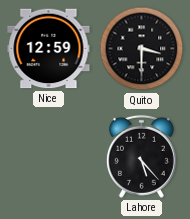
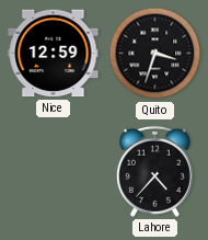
Quito: 3:30 -> 3:33
Lahore: 5:23 -> 4:37
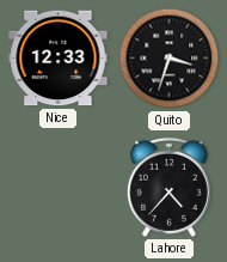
Nice: 12:59 -> 12:33
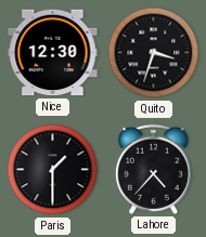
Nice: 12:33 -> 12:30
Paris: none -> 1:30
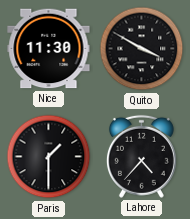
Nice: 12:30 -> 11:30
Quito: 3:33 -> 3:50
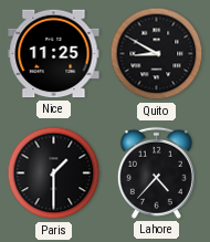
Nice: 11:30 -> 11:25
Quito: 3:50 -> 8:50
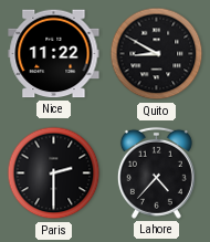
Nice: 11:25 -> 11:22
Paris: 1:30 -> 2:30
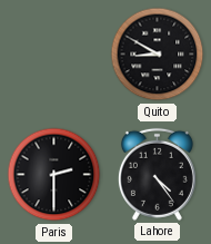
Nice: 11:22 -> none
Lahore: 4:37 -> 4:24
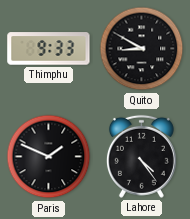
Thimphu: none -> 9:33
Paris: 2:30 -> 1:49
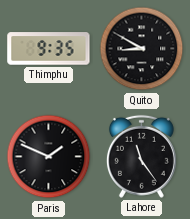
Thimphu: 9:33 -> 9:35
Lahore: 4:24 -> 11:24
